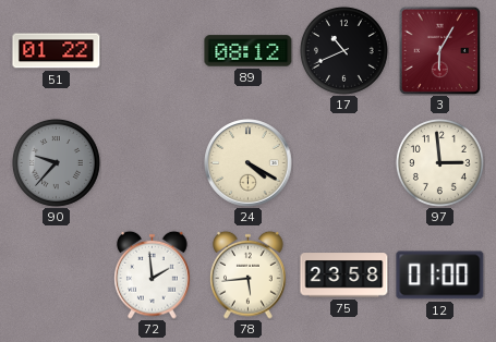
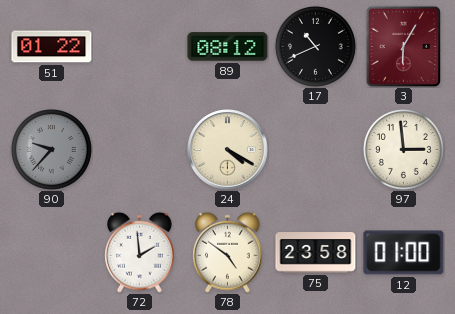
78: 5:44 -> 4:51
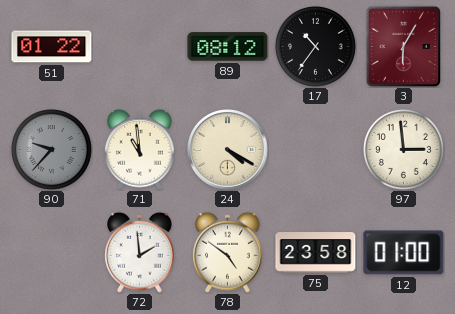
17: 10:41 -> 10:36
71: none -> 10:59
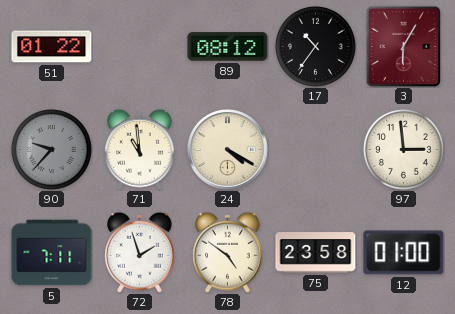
5: none -> 7:11
72: 1:59 -> 1:57
